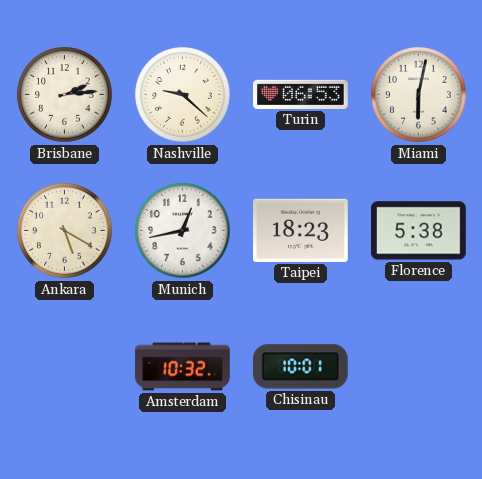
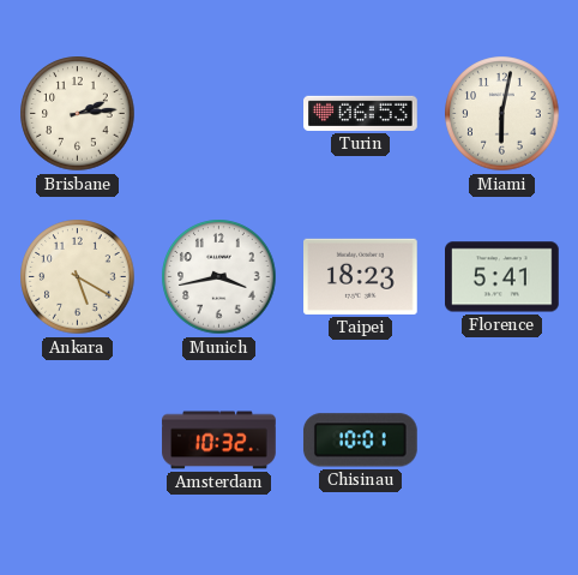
Nashville: 9:22 -> none
Munich: 12:43 -> 3:43
Florence: 5:38 -> 5:41
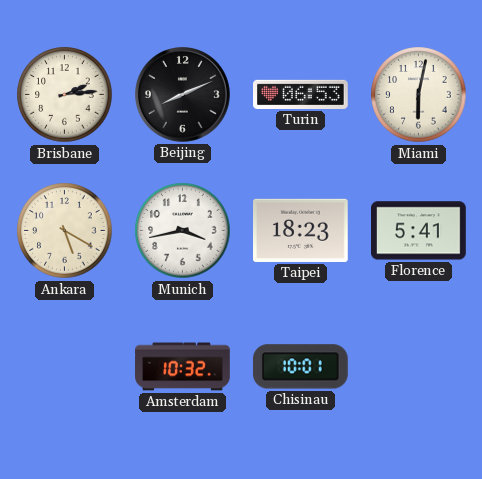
Beijing: none -> 8:11
